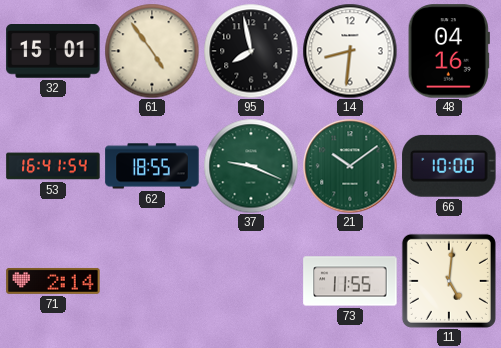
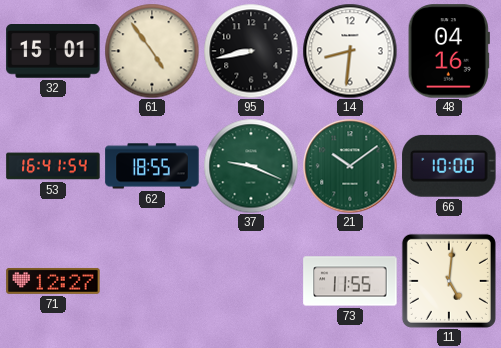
95: 7:58 -> 8:43
71: 2:14 -> 12:27
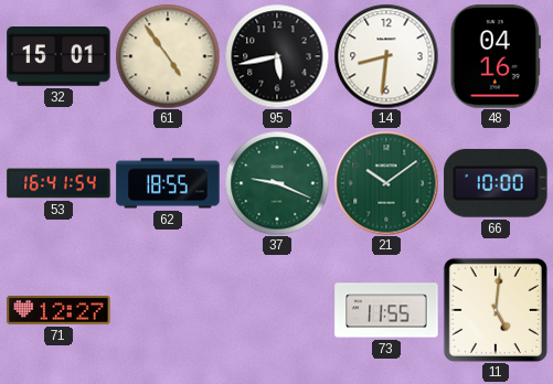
95: 8:43 -> 5:43
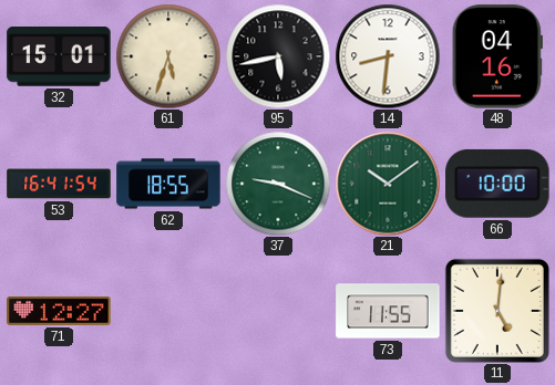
61: 4:54 -> 5:33
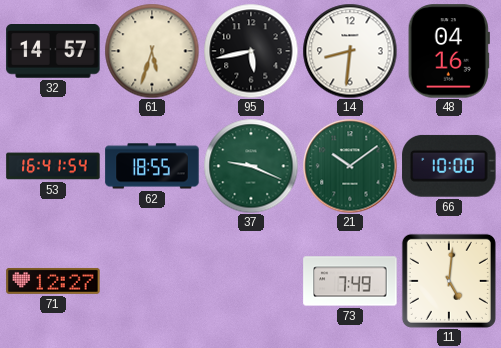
32: 15:01 -> 14:57
73: 11:55 -> 7:49
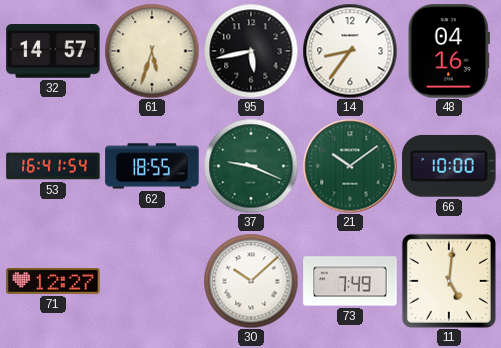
14: 8:31 -> 8:36
30: none -> 10:08
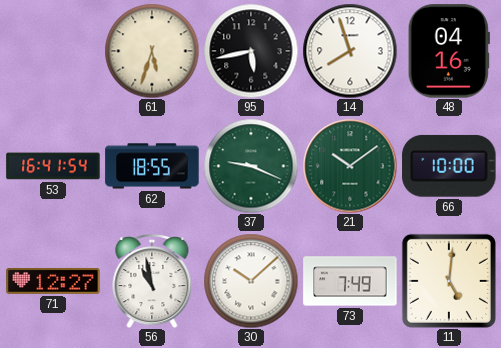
32: 14:57 -> none
14: 8:36 -> 7:57
56: none -> 10:58
